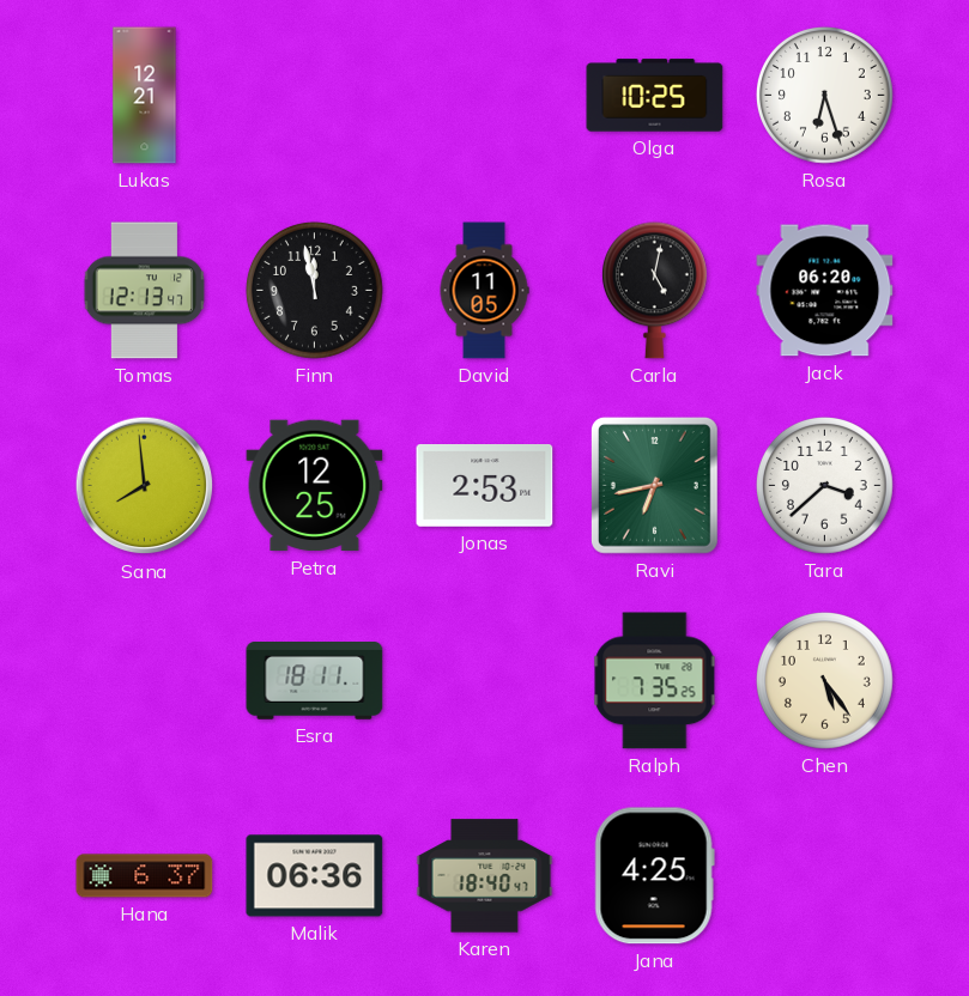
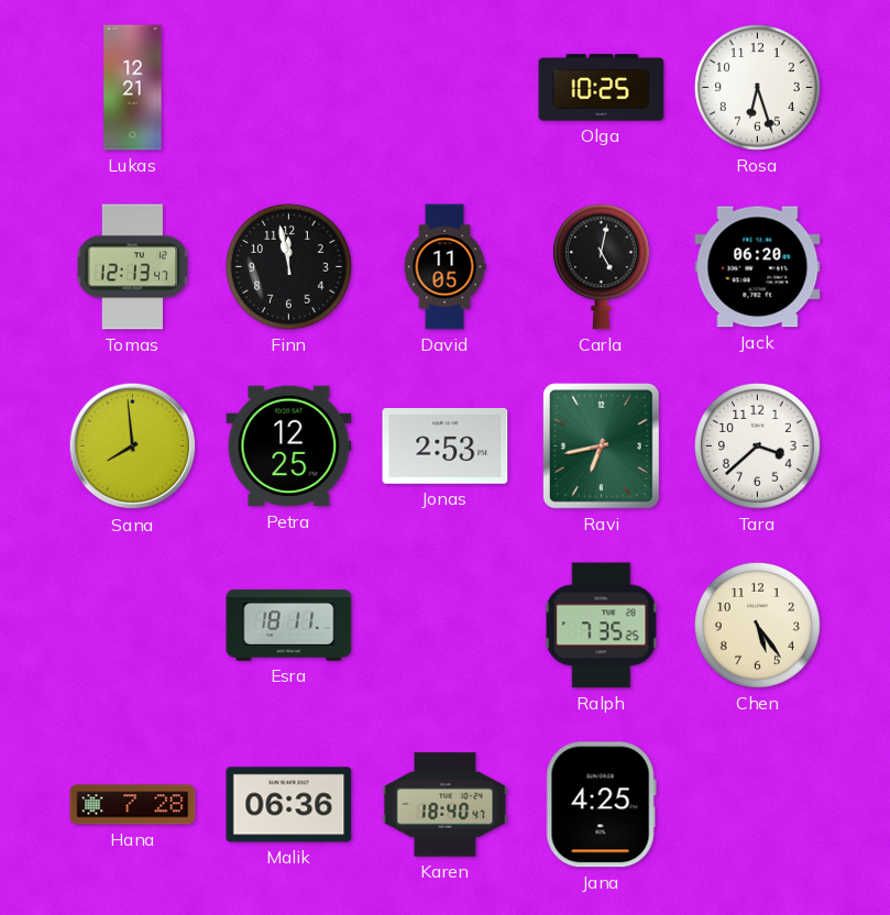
Hana: 6:37 -> 7:28
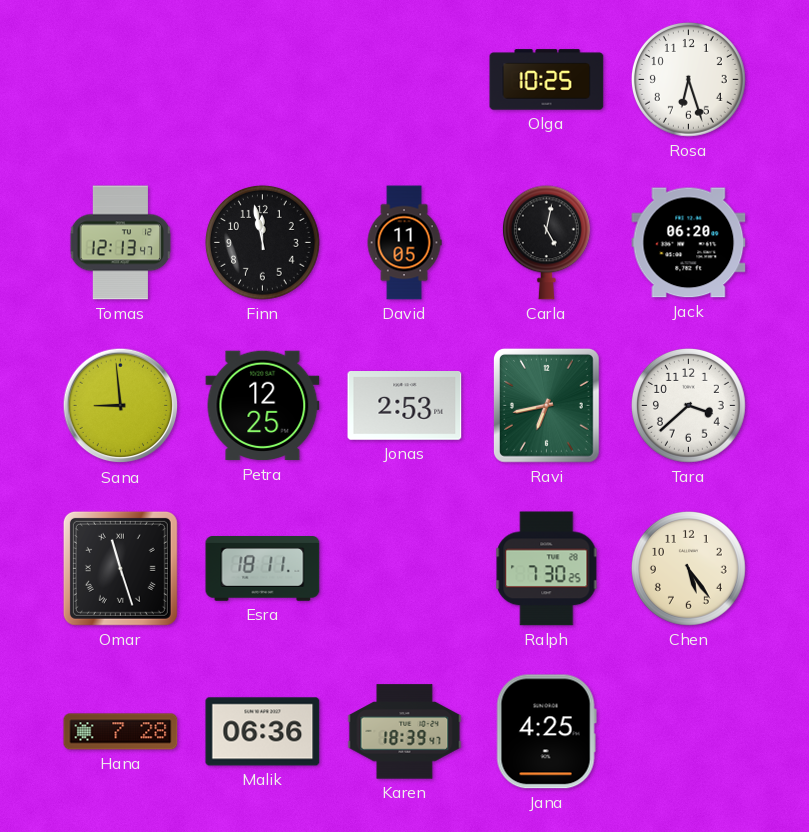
Lukas: 12:21 -> none
Sana: 7:59 -> 8:59
Omar: none -> 11:27
Ralph: 7:35 -> 7:30
Karen: 18:40 -> 18:39
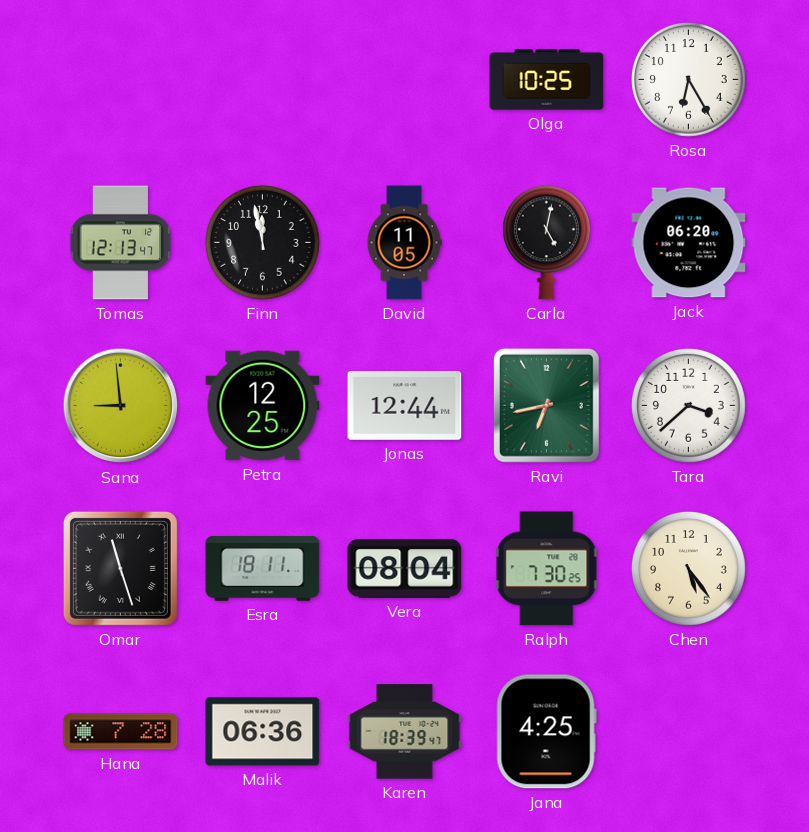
Rosa: 6:27 -> 6:25
Jonas: 2:53 -> 12:44
Vera: none -> 08:04
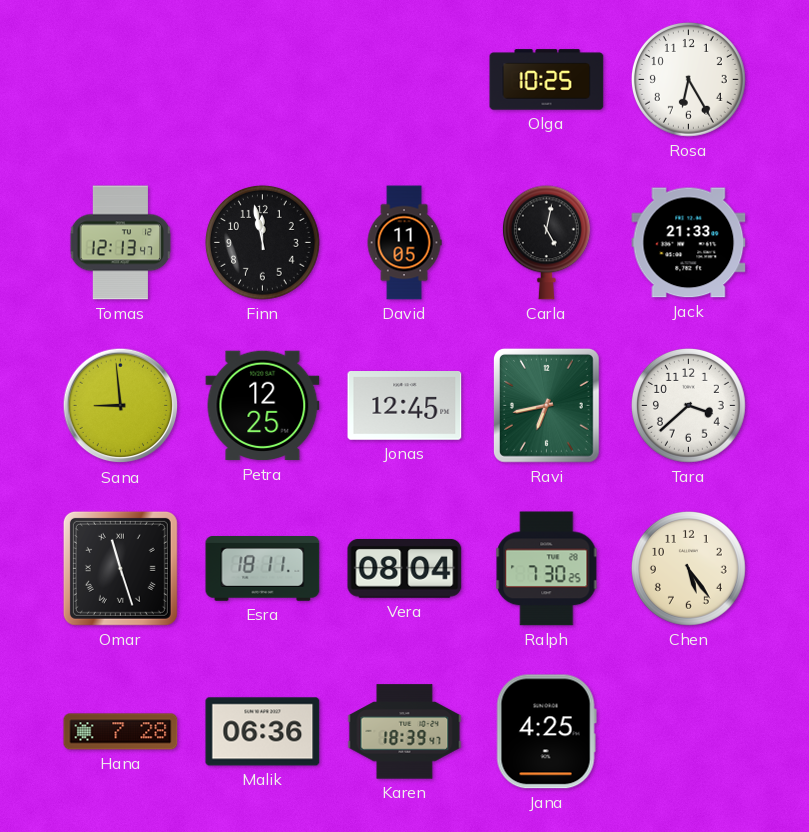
Jack: 06:20 -> 21:33
Jonas: 12:44 -> 12:45
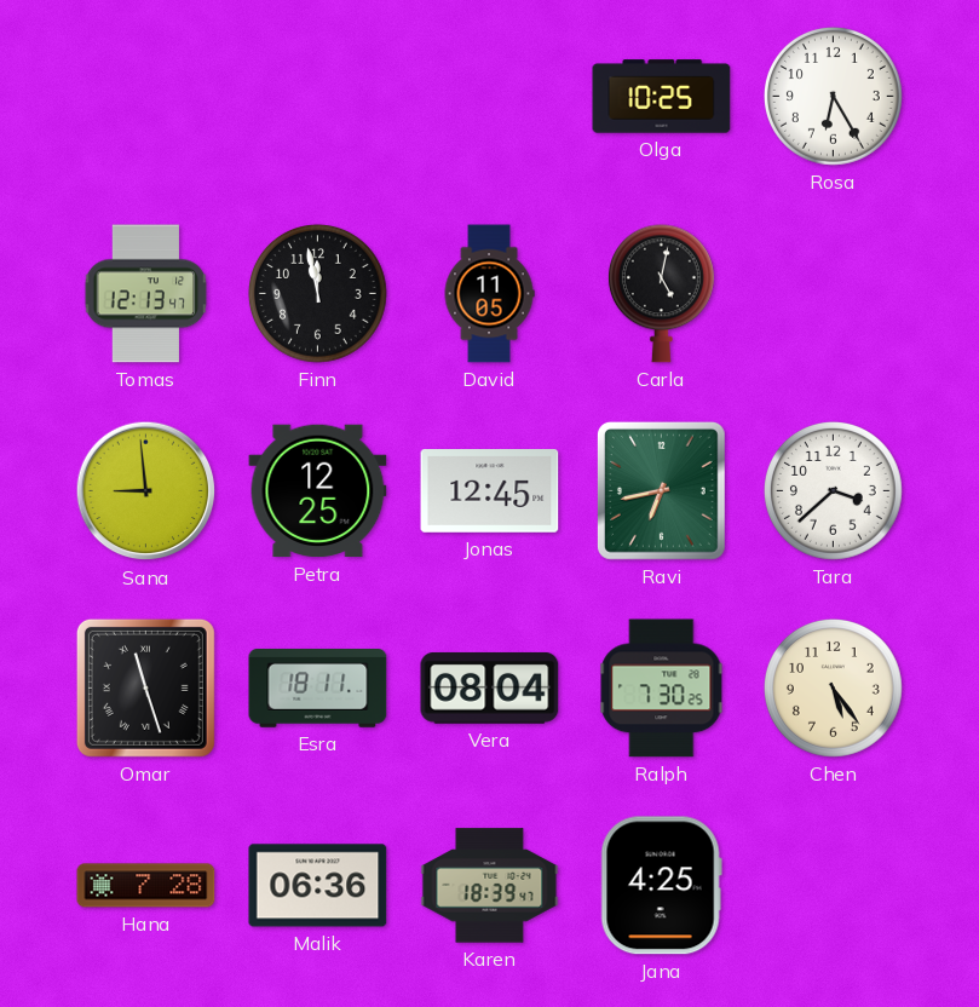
Jack: 21:33 -> none
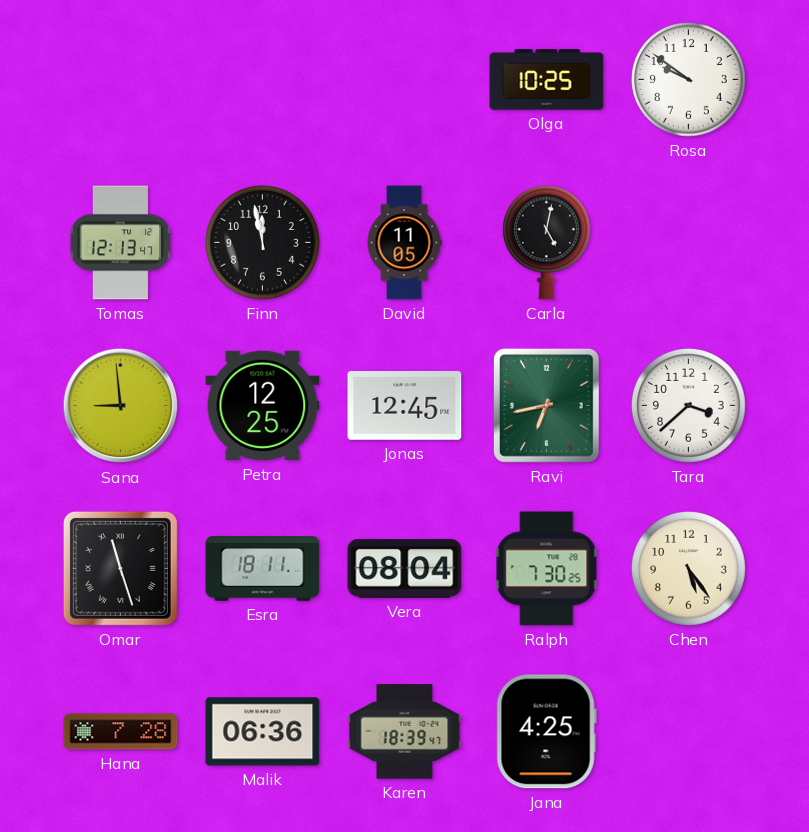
Rosa: 6:25 -> 9:51
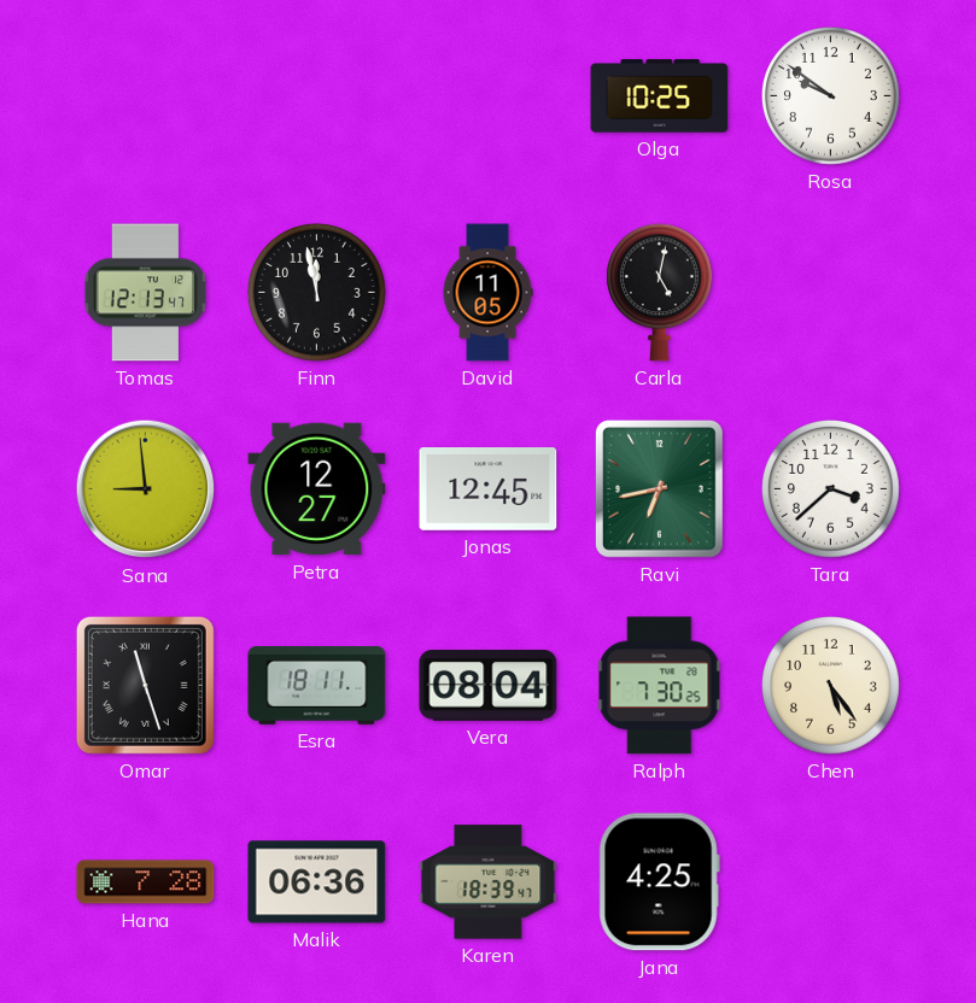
Petra: 12:25 -> 12:27
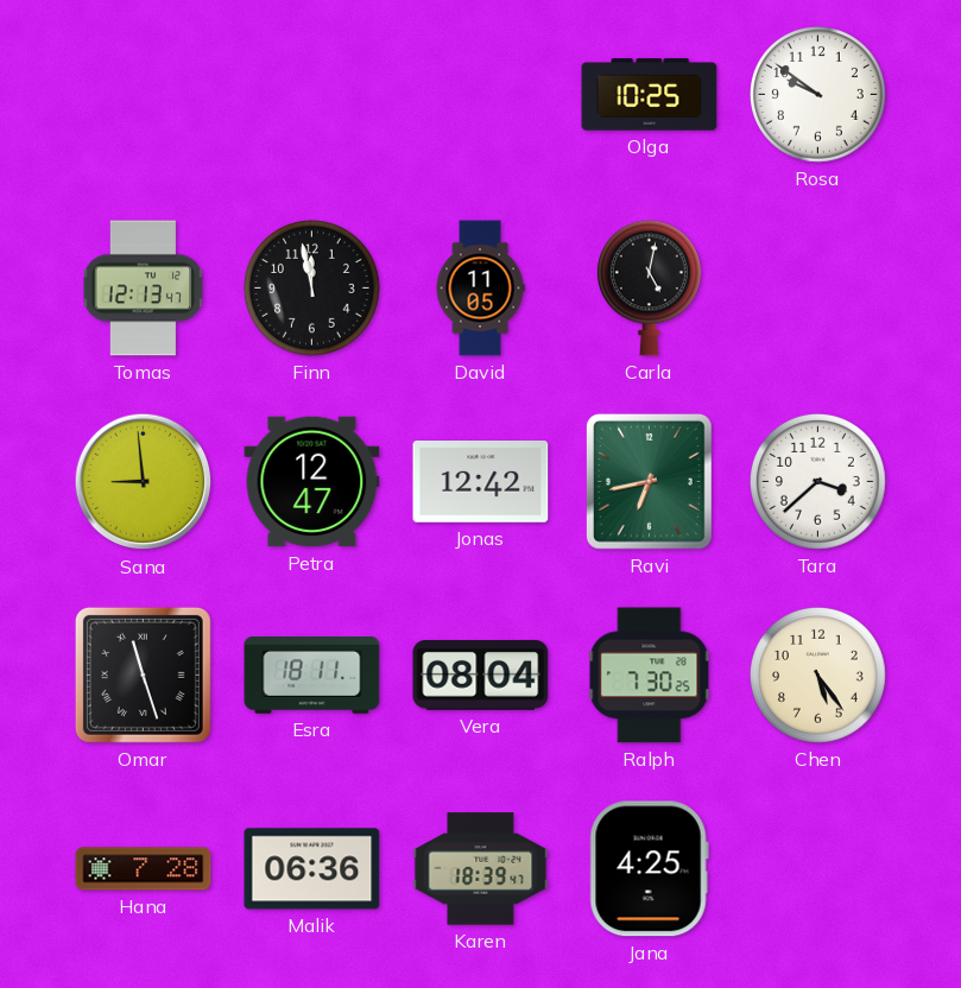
Petra: 12:27 -> 12:47
Jonas: 12:45 -> 12:42
